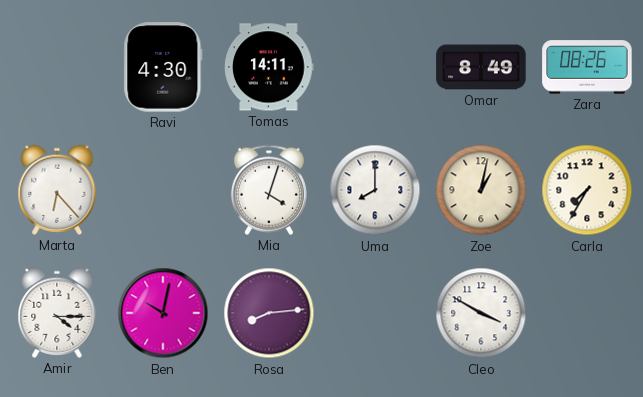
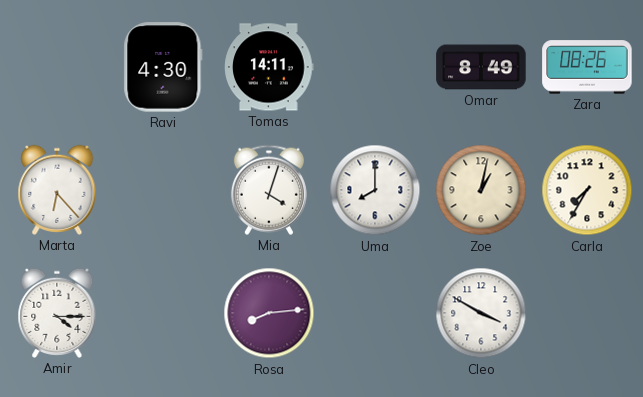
Ben: 10:02 -> none
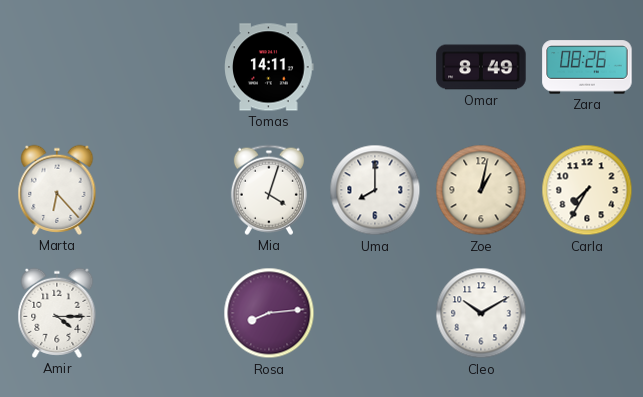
Ravi: 4:30 -> none
Cleo: 3:50 -> 10:10
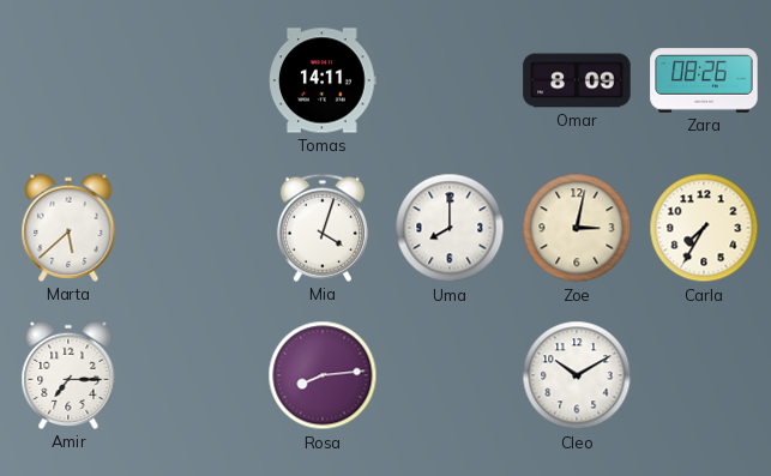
Omar: 8:49 -> 8:09
Marta: 6:23 -> 5:38
Zoe: 1:02 -> 3:02
Amir: 4:15 -> 7:15
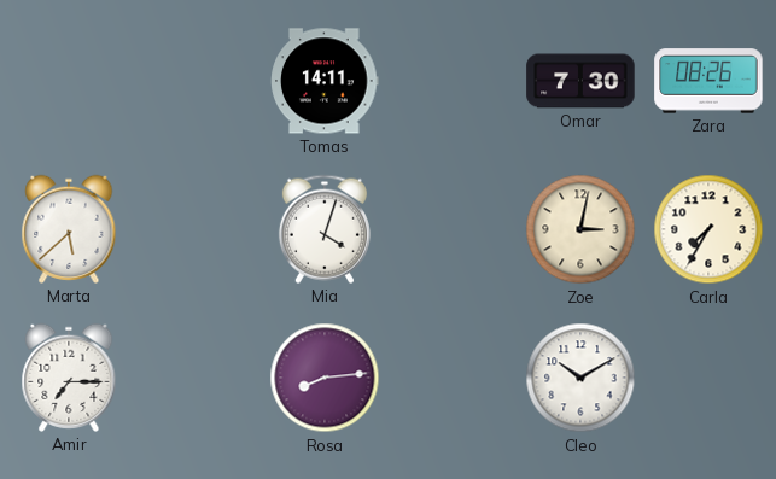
Omar: 8:09 -> 7:30
Uma: 8:00 -> none
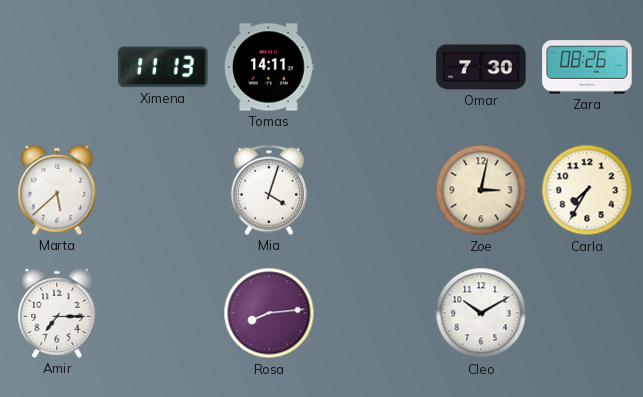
Ximena: none -> 11:13
